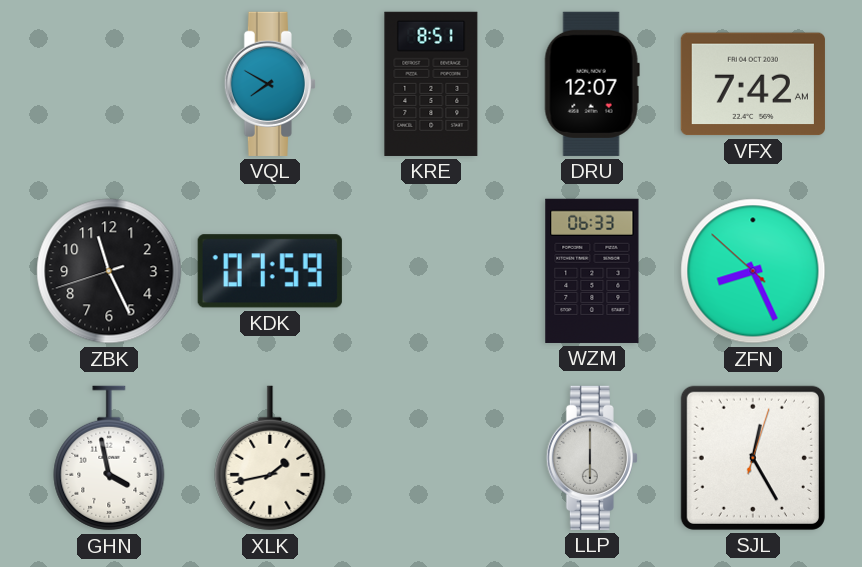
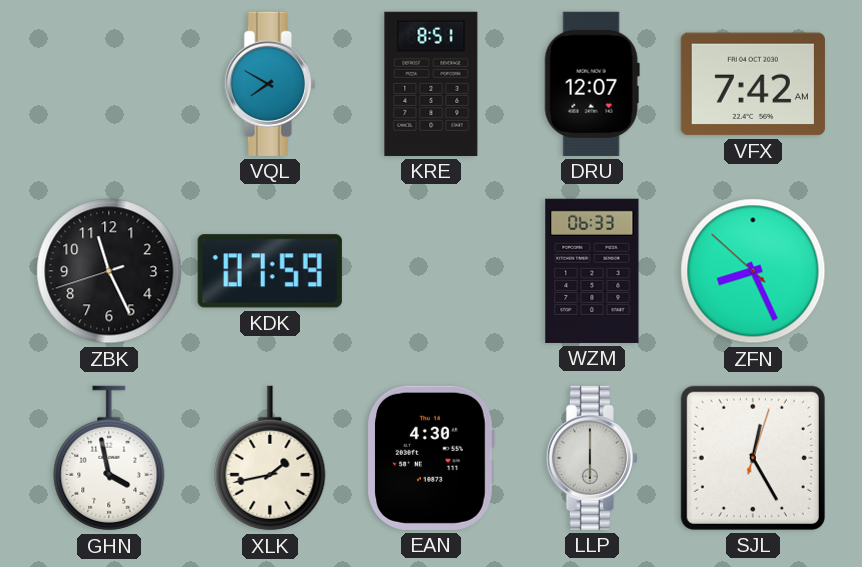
EAN: none -> 4:30
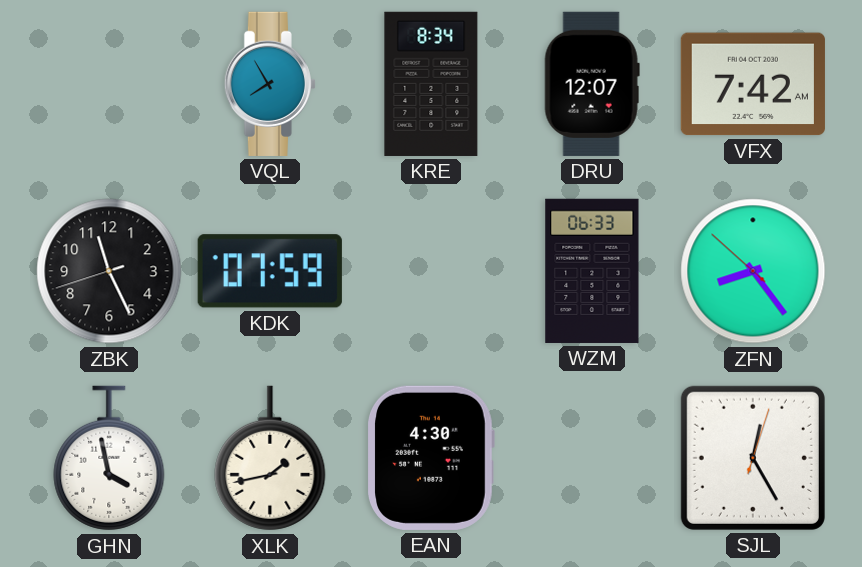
VQL: 7:50 -> 7:55
KRE: 8:51 -> 8:34
ZFN: 8:25 -> 8:23
LLP: 6:00 -> none
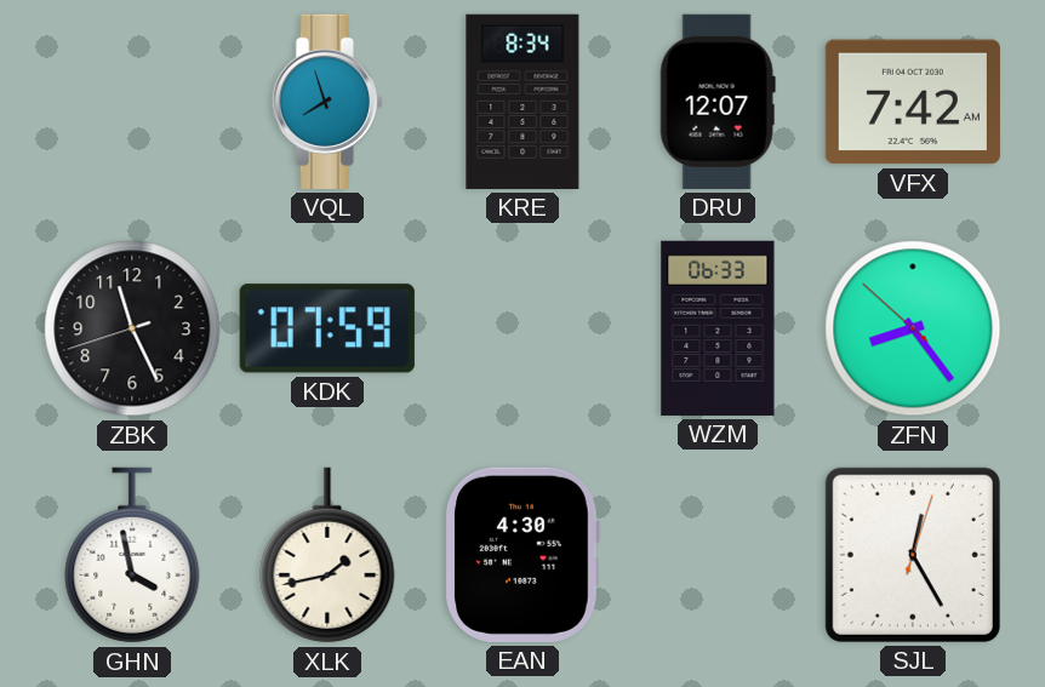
VQL: 7:55 -> 7:57
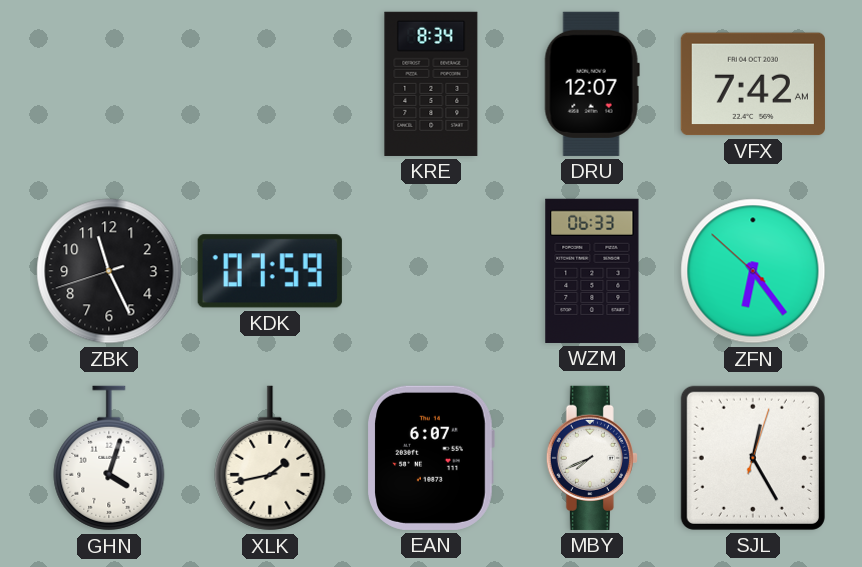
VQL: 7:57 -> none
ZFN: 8:23 -> 6:23
GHN: 3:58 -> 4:03
EAN: 4:30 -> 6:07
MBY: none -> 7:41
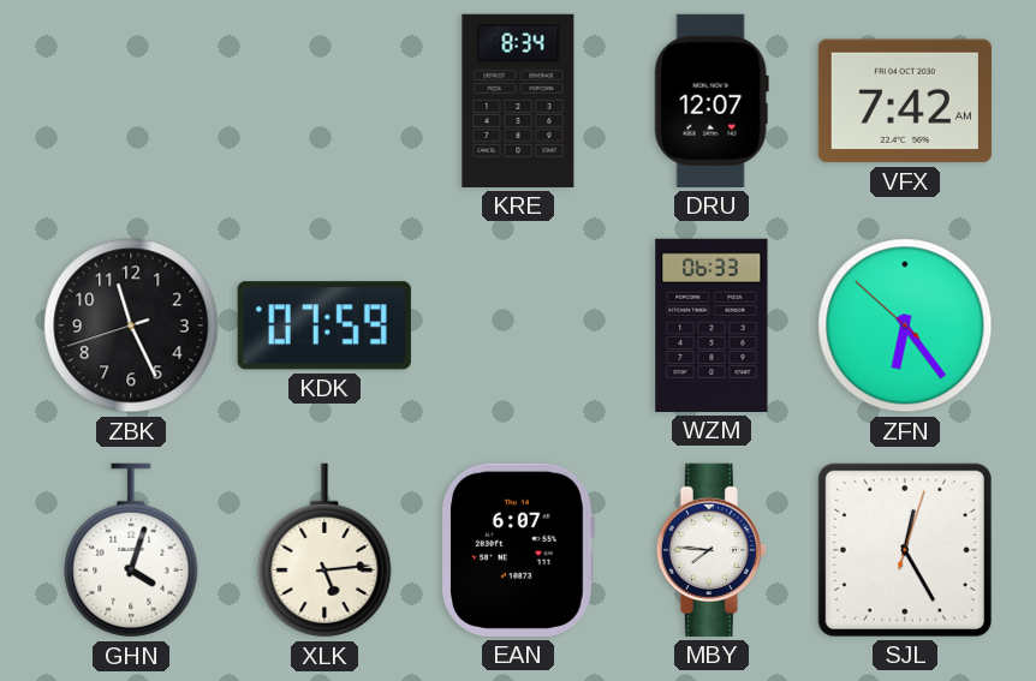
XLK: 1:43 -> 5:14
MBY: 7:41 -> 7:46
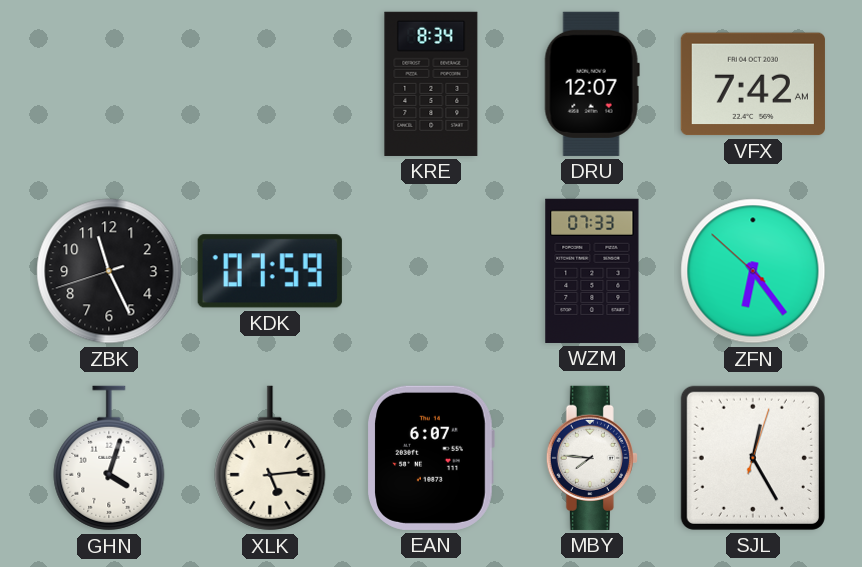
WZM: 06:33 -> 07:33
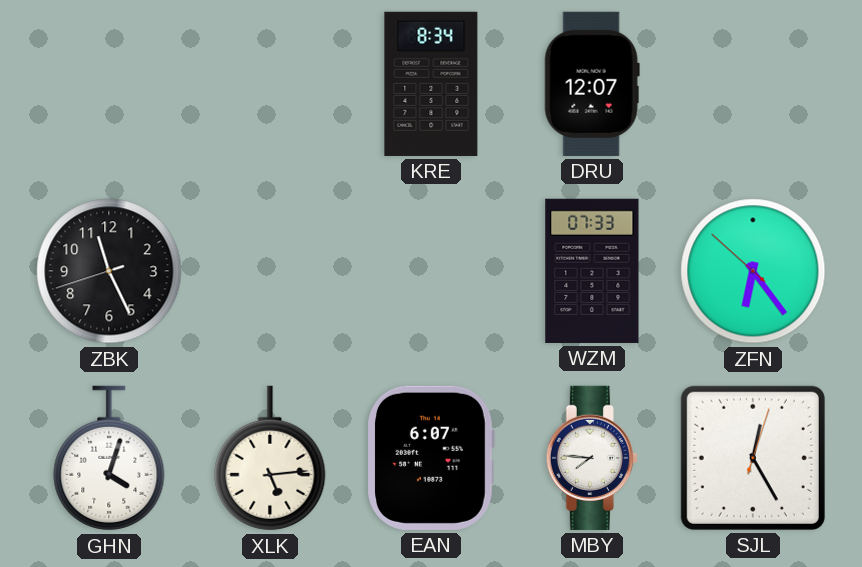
VFX: 7:42 -> none
KDK: 07:59 -> none
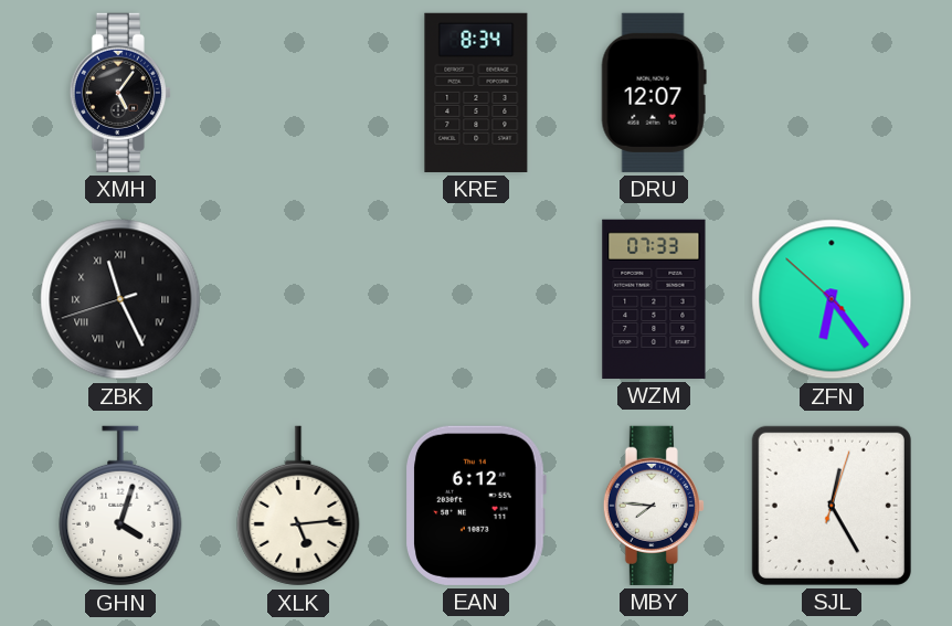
XMH: none -> 5:06
ZBK numerals: Arabic -> Roman
EAN: 6:07 -> 6:12
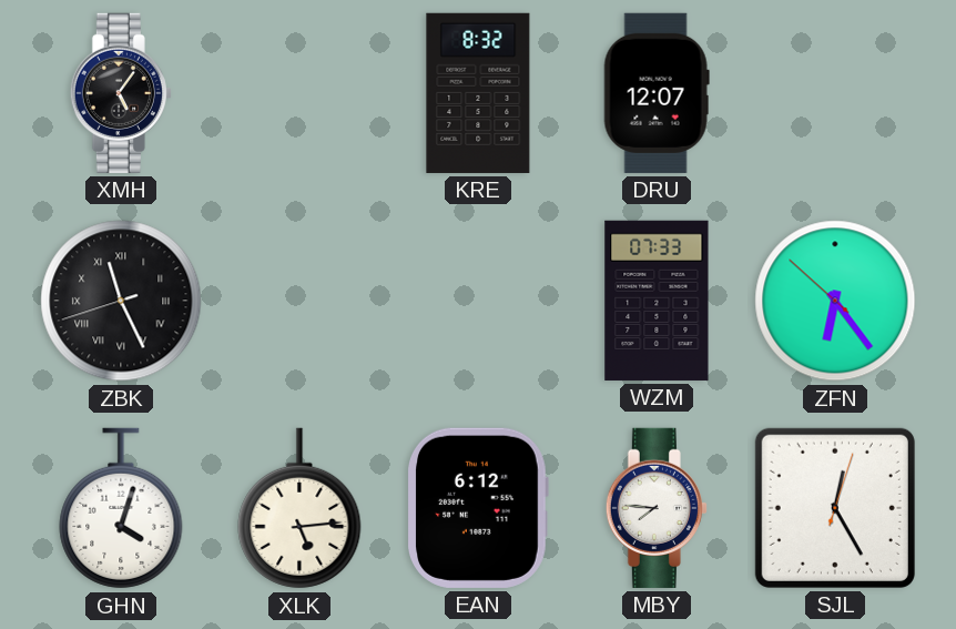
KRE: 8:34 -> 8:32
